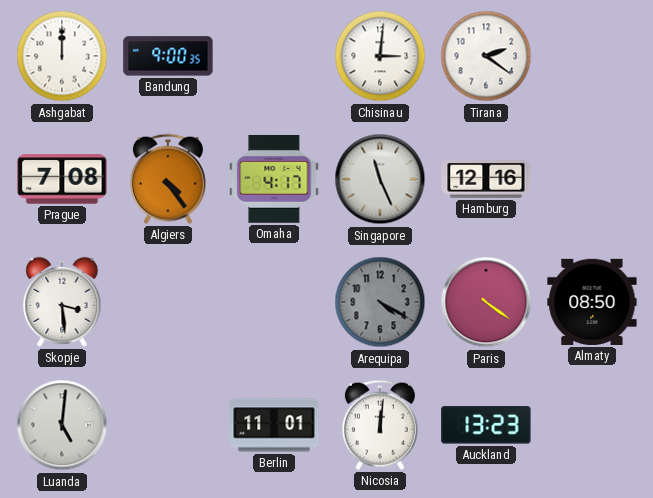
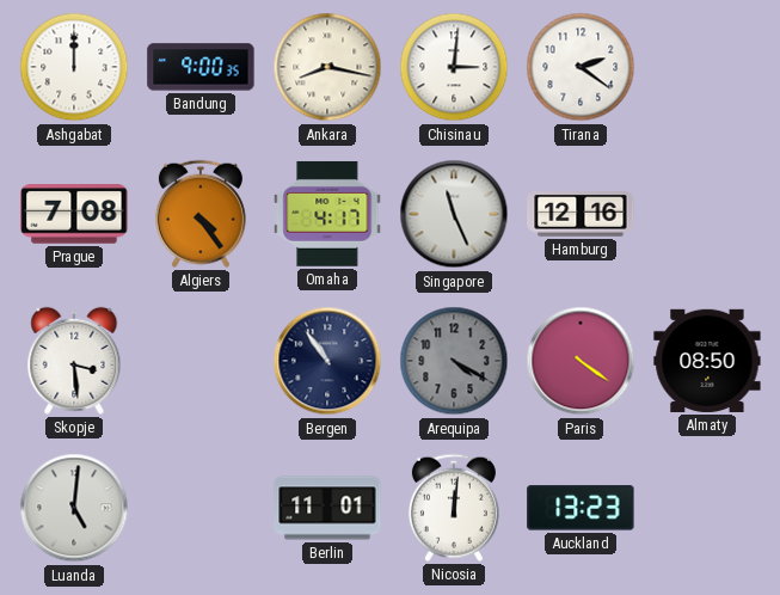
Ankara: none -> 8:17
Bergen: none -> 10:54
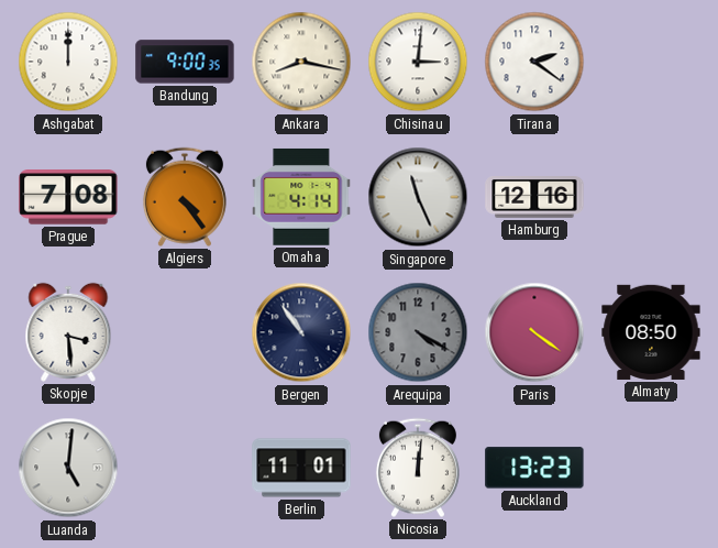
Omaha: 4:17 -> 4:14
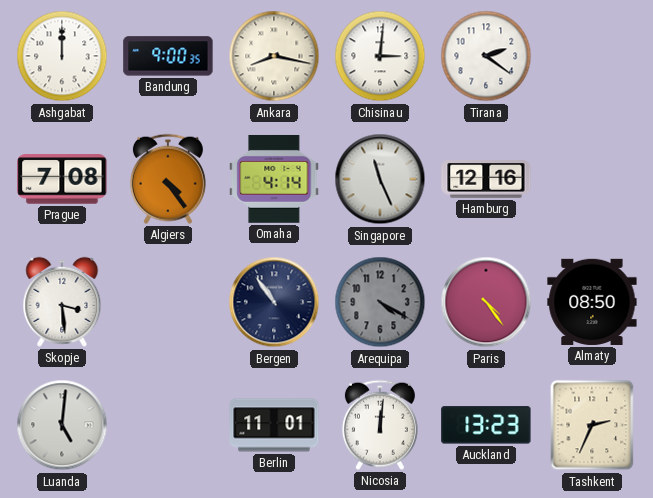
Paris: 4:21 -> 4:24
Tashkent: none -> 2:34
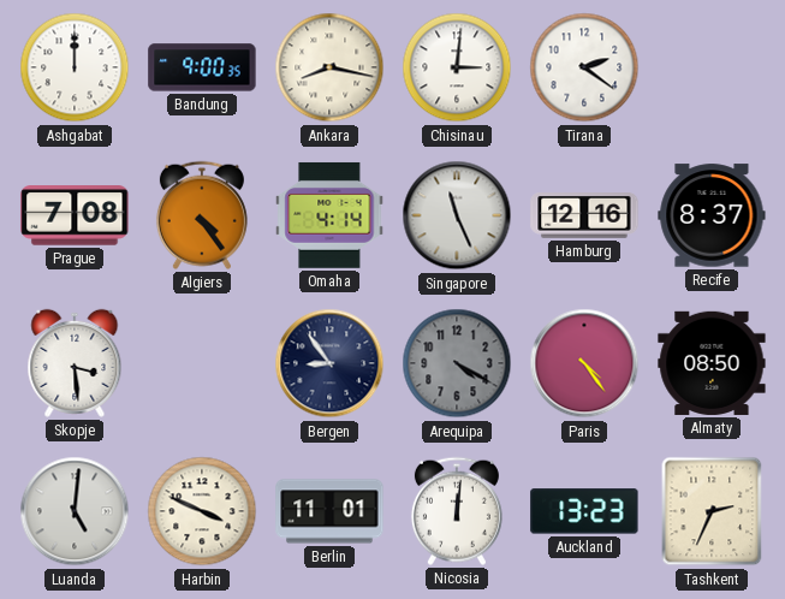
Recife: none -> 8:37
Bergen: 10:54 -> 8:54
Harbin: none -> 3:49
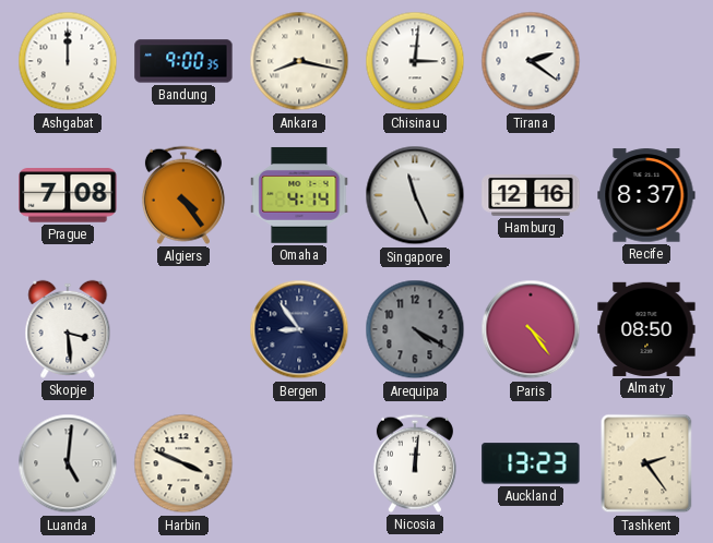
Berlin: 11:01 -> none
Tashkent: 2:34 -> 2:24
